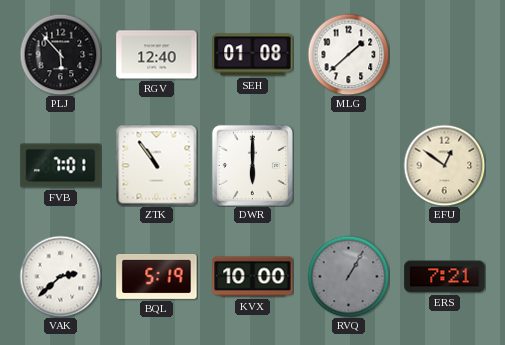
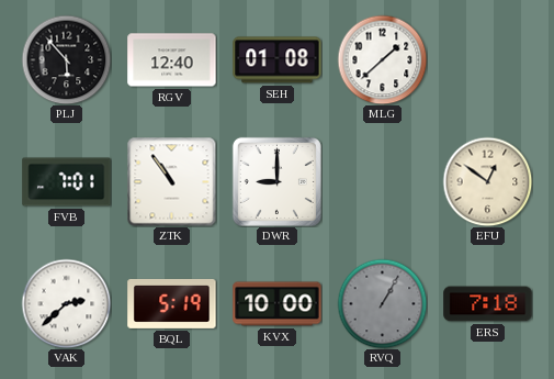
DWR: 6:00 -> 9:00
ERS: 7:21 -> 7:18
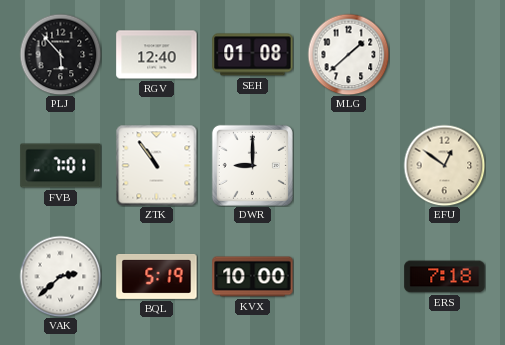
RVQ: 1:05 -> none
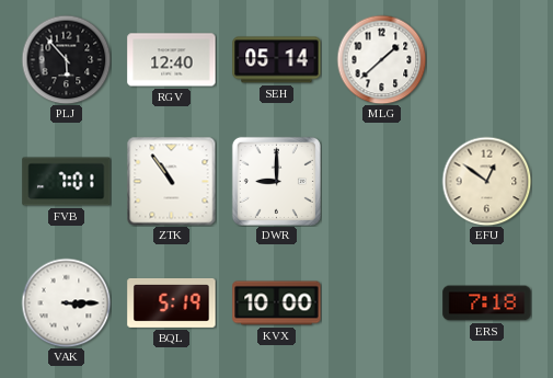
SEH: 01:08 -> 05:14
VAK: 2:38 -> 3:15
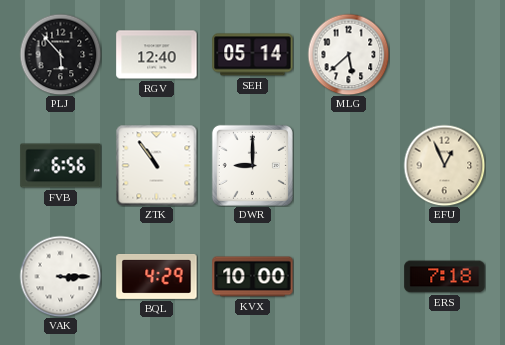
MLG: 1:38 -> 5:38
FVB: 7:01 -> 6:56
EFU: 12:51 -> 12:56
BQL: 5:19 -> 4:29
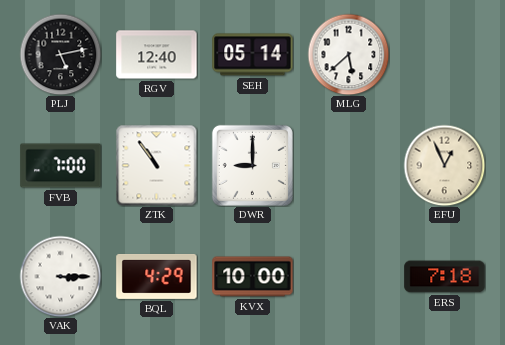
PLJ: 5:53 -> 5:13
FVB: 6:56 -> 7:00
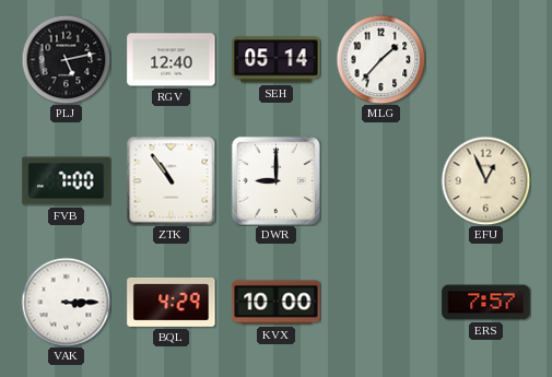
MLG: 5:38 -> 1:37
ERS: 7:18 -> 7:57
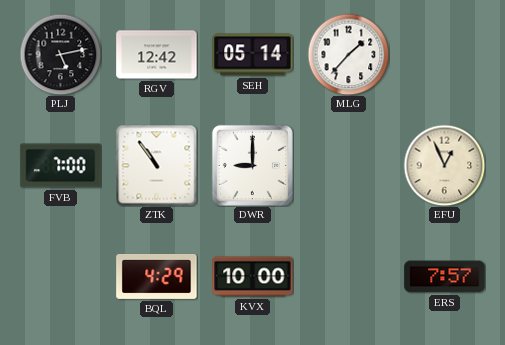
RGV: 12:40 -> 12:42
VAK: 3:15 -> none
